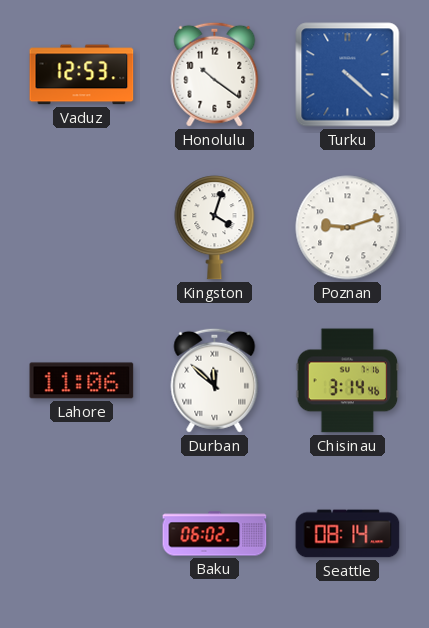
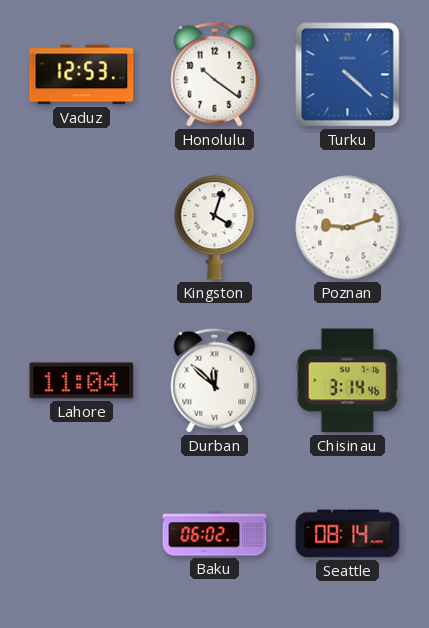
Lahore: 11:06 -> 11:04
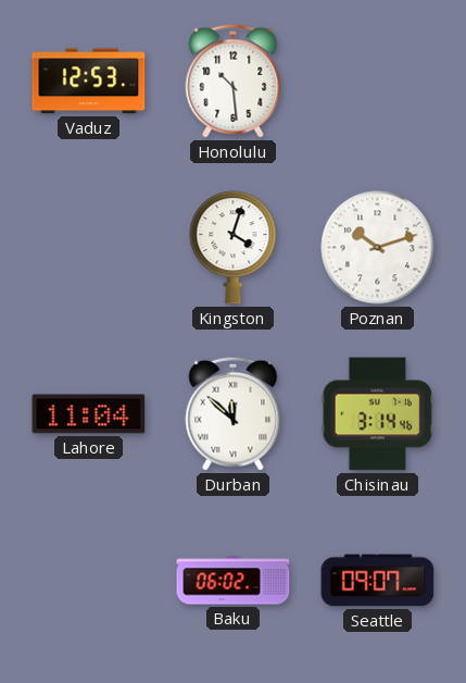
Honolulu: 10:21 -> 10:29
Turku: 4:22 -> none
Poznan: 9:12 -> 10:12
Seattle: 08:14 -> 09:07
